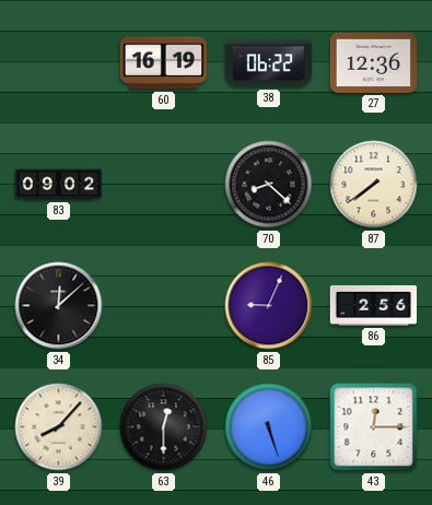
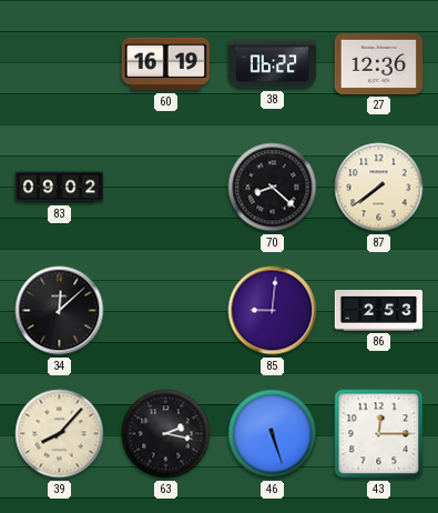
85: 9:04 -> 9:01
86: 2:56 -> 2:53
63: 12:30 -> 2:17
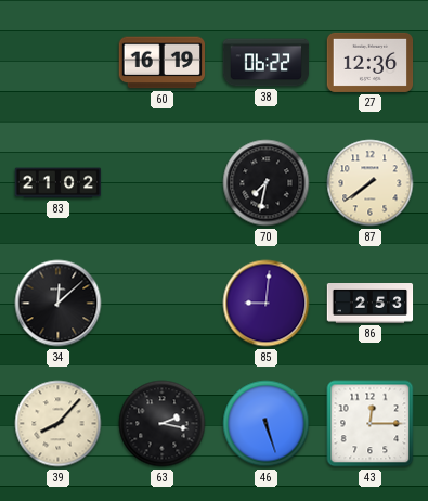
83: 09:02 -> 21:02
70: 8:22 -> 7:32
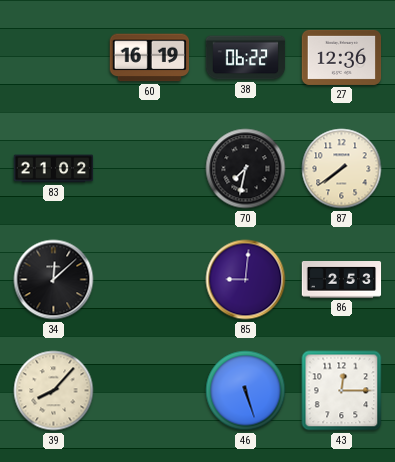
63: 2:17 -> none
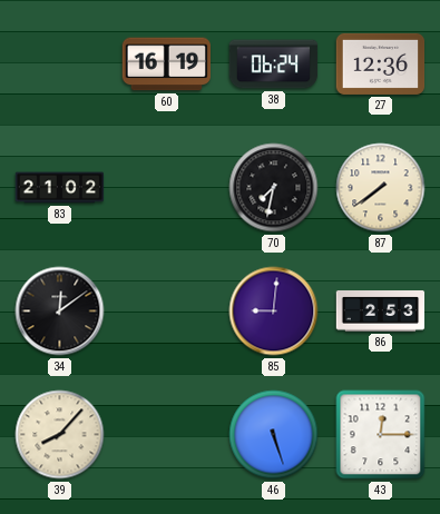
38: 06:22 -> 06:24
34: 12:08 -> 12:09
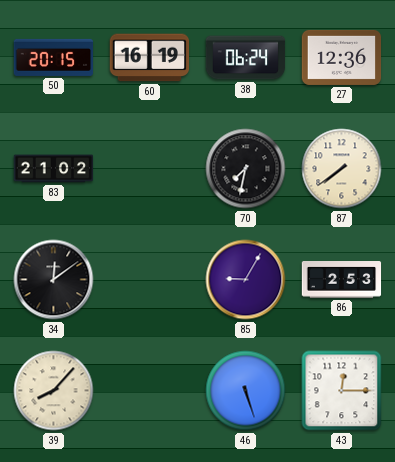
50: none -> 20:15
85: 9:01 -> 9:05
